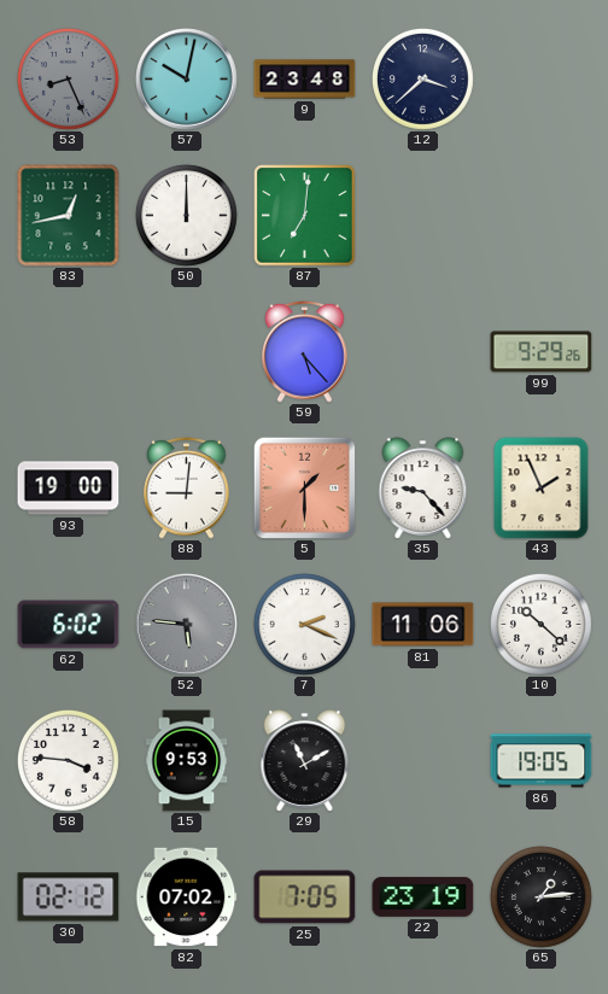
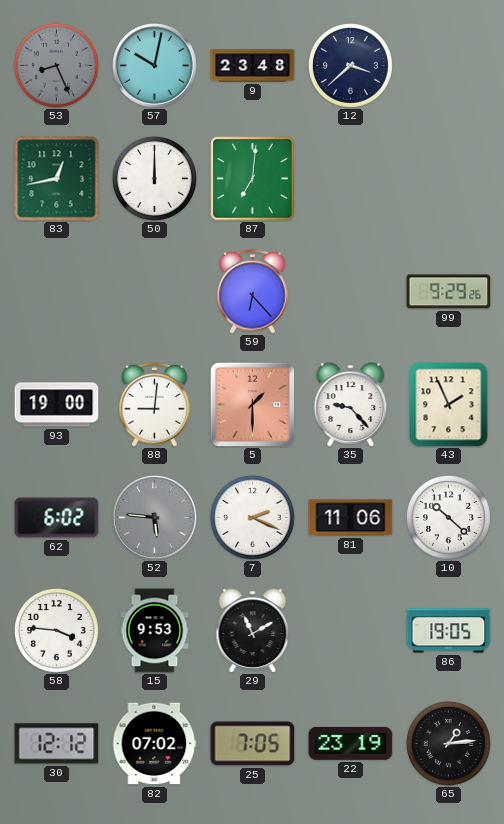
59: 5:23 -> 6:23
30: 02:12 -> 12:12
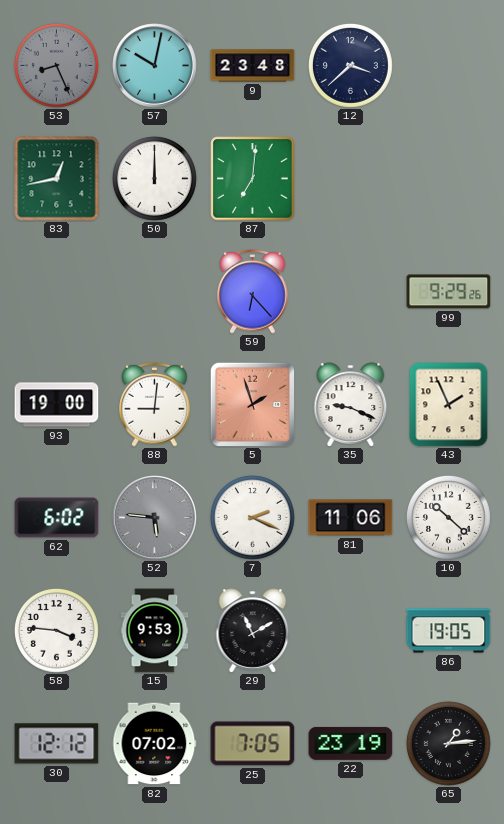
5: 1:30 -> 1:57
35: 9:23 -> 9:19
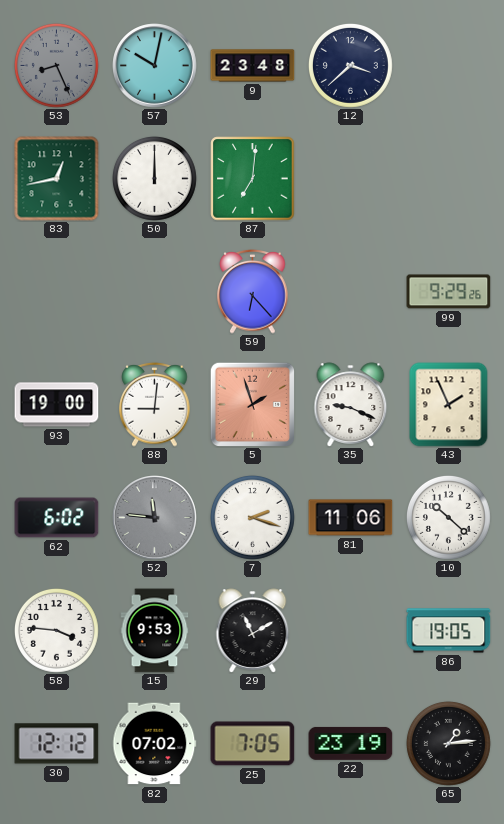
52: 5:46 -> 11:46
7: 2:19 -> 2:18
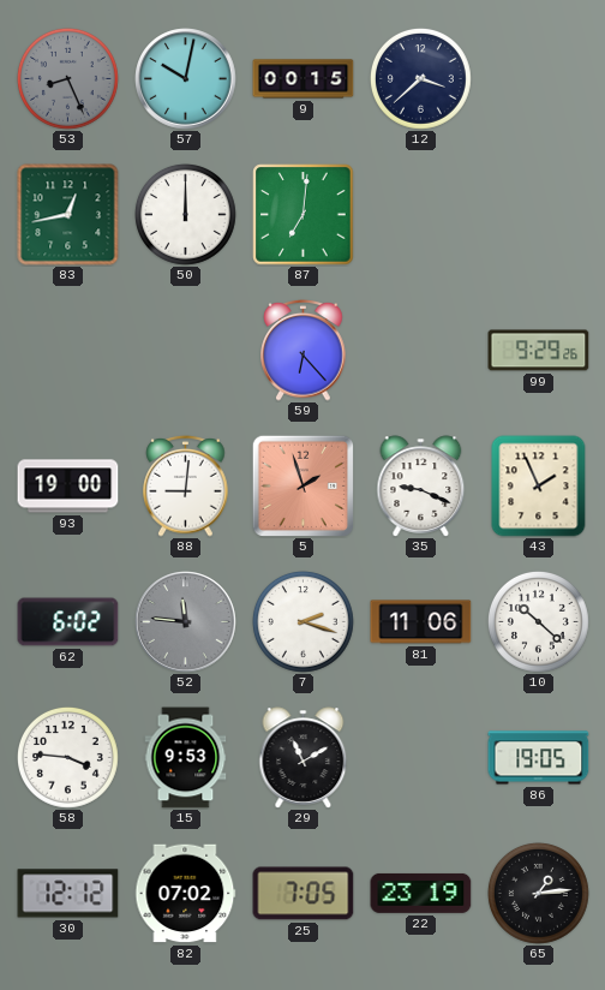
9: 23:48 -> 00:15
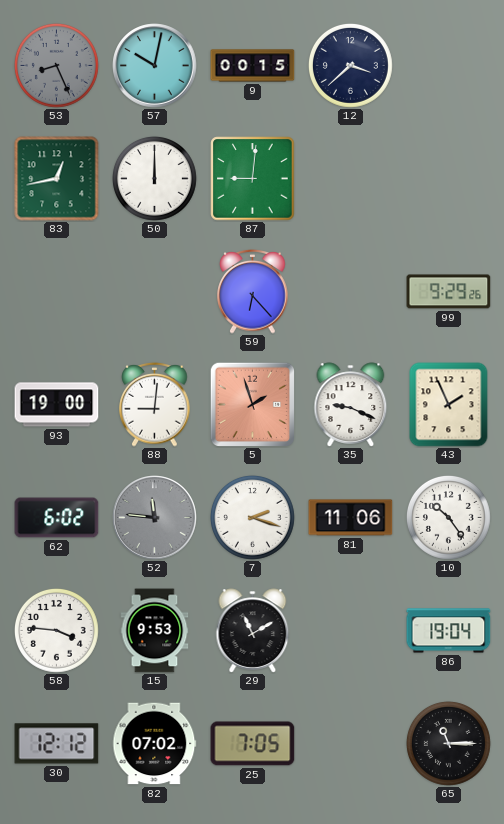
87: 7:01 -> 9:01
10: 10:22 -> 10:24
86: 19:05 -> 19:04
22: 23:19 -> none
65: 1:14 -> 11:15
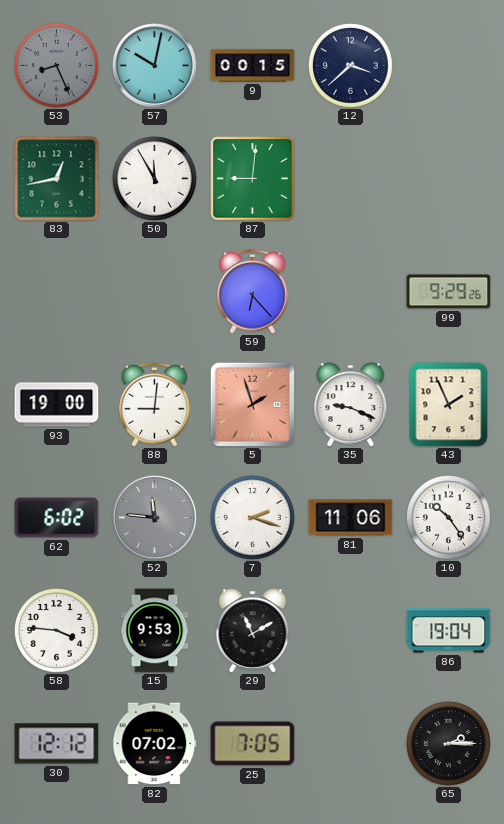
50: 12:00 -> 11:55
65: 11:15 -> 2:15
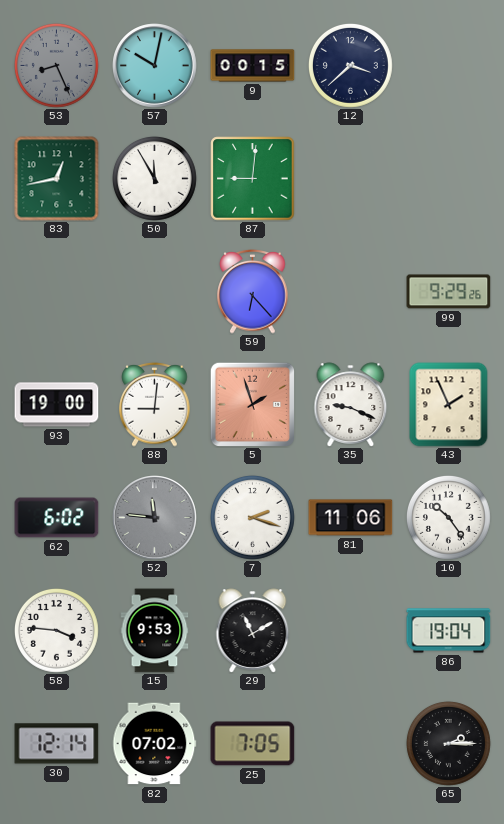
30: 12:12 -> 12:14
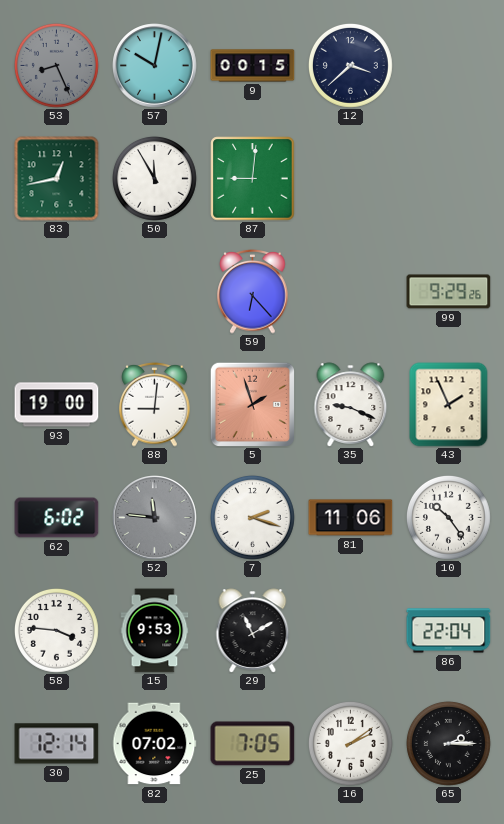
86: 19:04 -> 22:04
16: none -> 2:09
